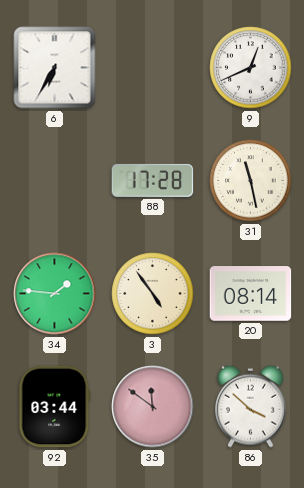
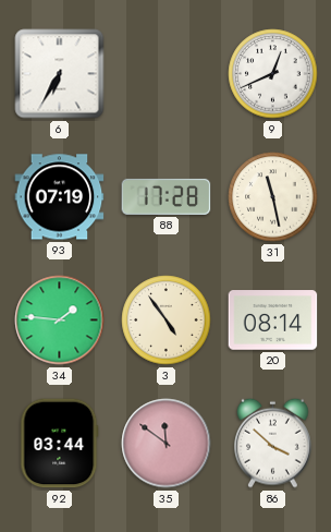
93: none -> 07:19
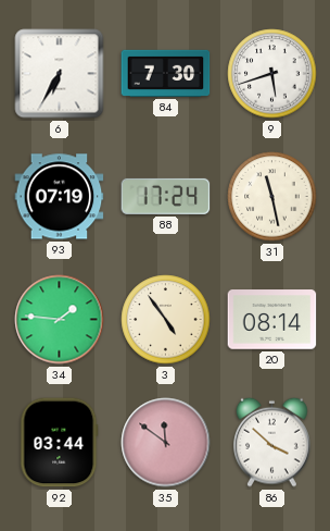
84: none -> 7:30
9: 12:41 -> 5:42
88: 17:28 -> 17:24
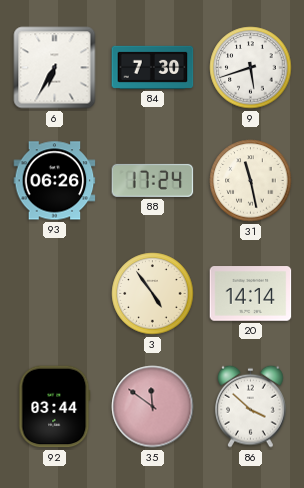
93: 07:19 -> 06:26
34: 1:46 -> none
20: 08:14 -> 14:14
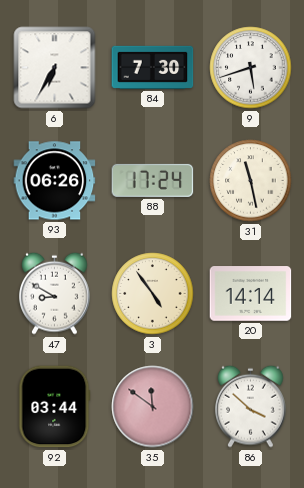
47: none -> 8:50
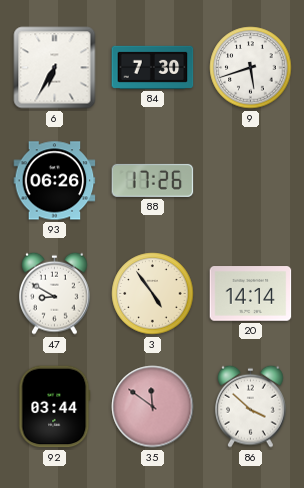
88: 17:24 -> 17:26
31: 11:28 -> none
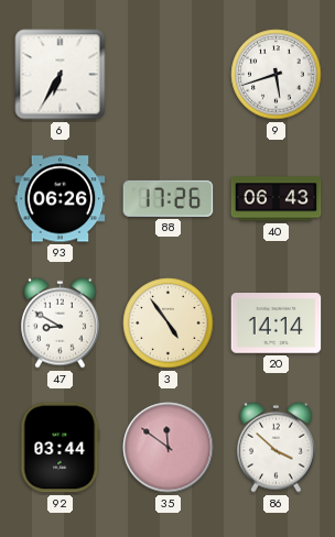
84: 7:30 -> none
40: none -> 06:43
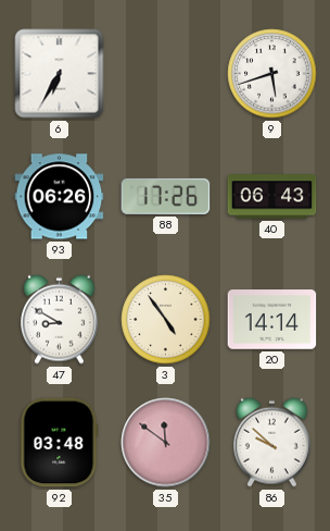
92: 03:44 -> 03:48
86: 3:52 -> 9:52
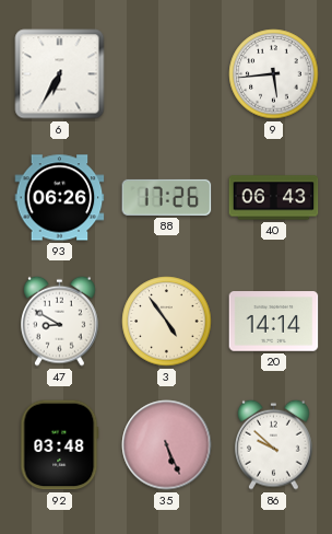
9: 5:42 -> 5:44
35: 11:51 -> 5:26
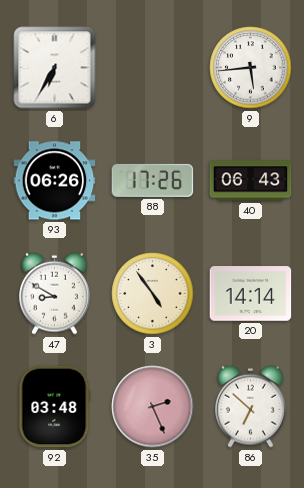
35: 5:26 -> 2:26
86: 9:52 -> 6:52
